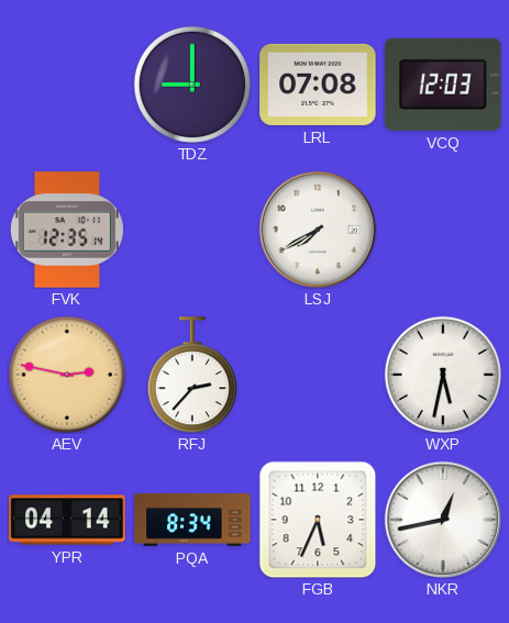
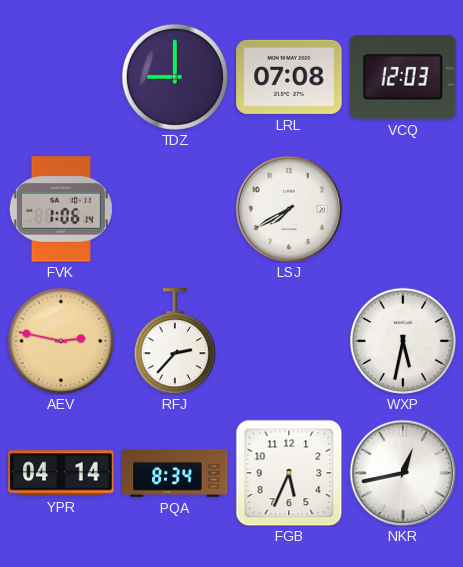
FVK: 12:35 -> 1:06
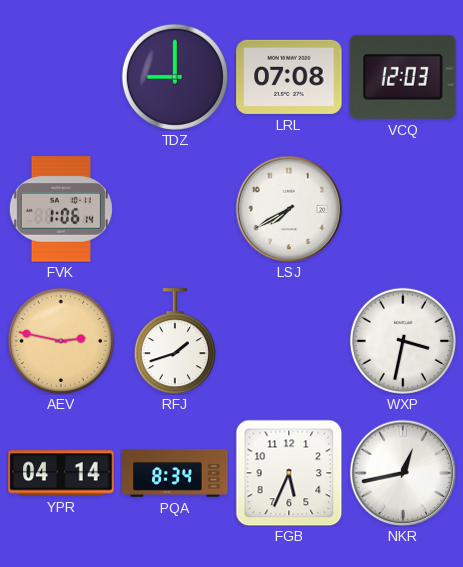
RFJ: 2:37 -> 1:42
WXP: 5:32 -> 3:32
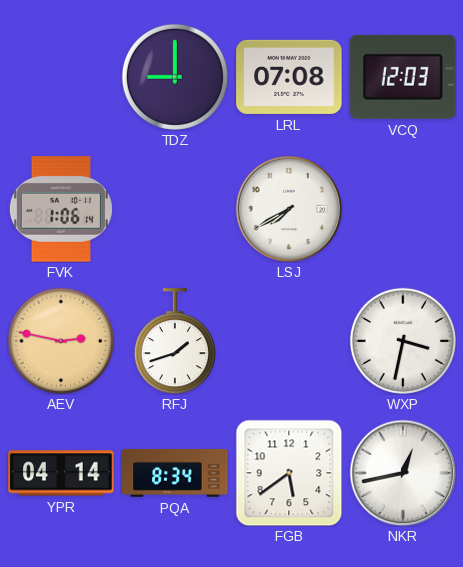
FGB: 5:34 -> 5:39
